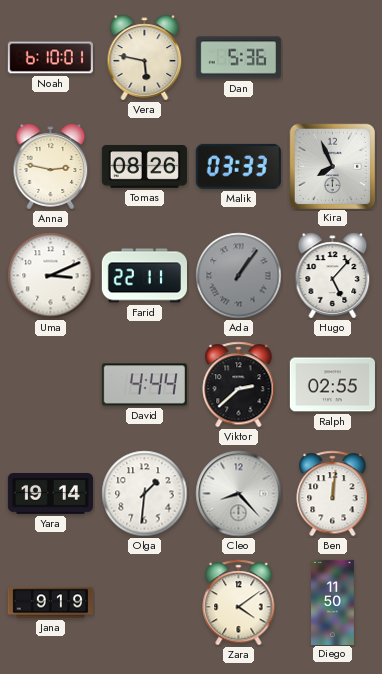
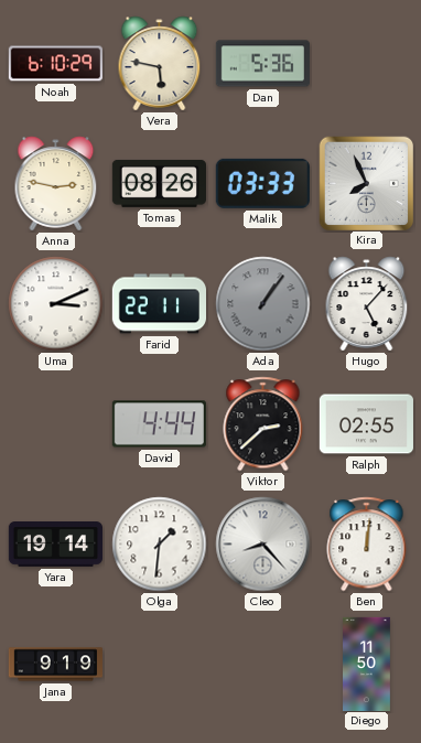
Noah: 6:10:01 -> 6:10:29
Zara: 4:09 -> none
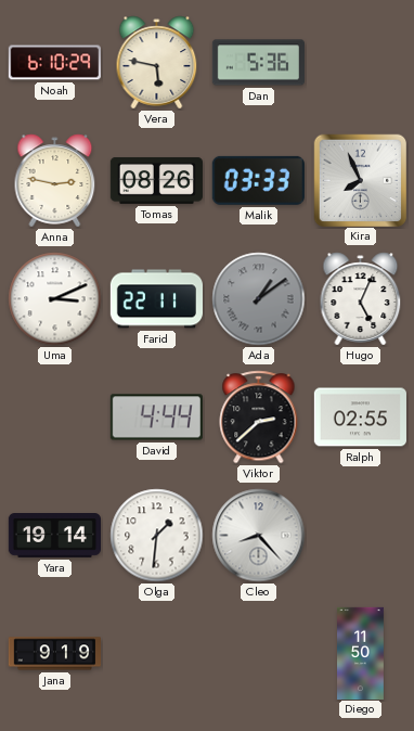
Ada: 1:06 -> 1:09
Hugo: 5:07 -> 5:04
Ben: 12:01 -> none
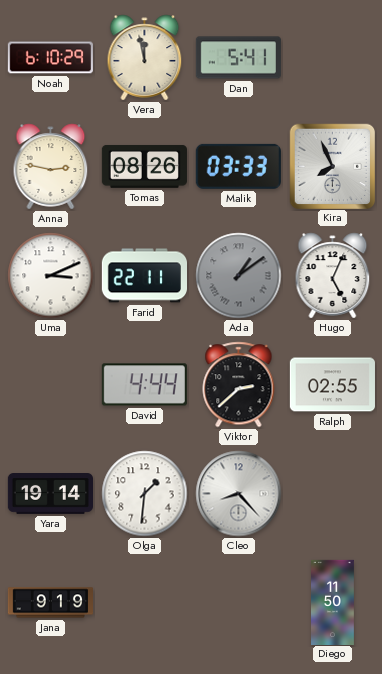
Vera: 5:47 -> 11:58
Dan: 5:36 -> 5:41
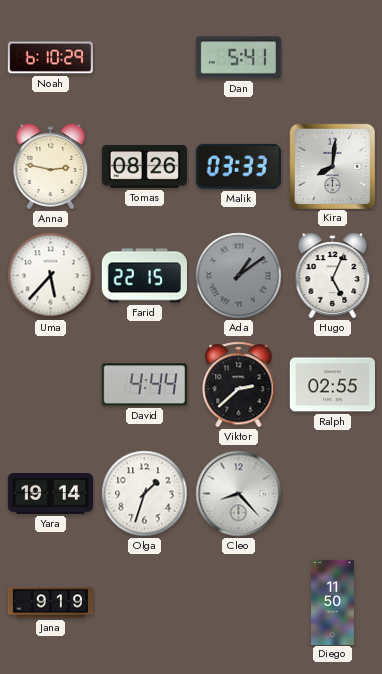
Vera: 11:58 -> none
Kira: 7:56 -> 8:01
Uma: 3:11 -> 5:37
Farid: 22:11 -> 22:15
Olga: 1:31 -> 1:33
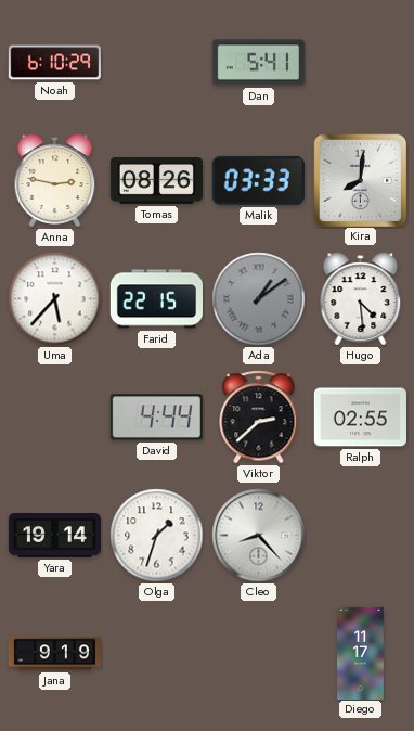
Hugo: 5:04 -> 4:29
Diego: 11:50 -> 11:17
